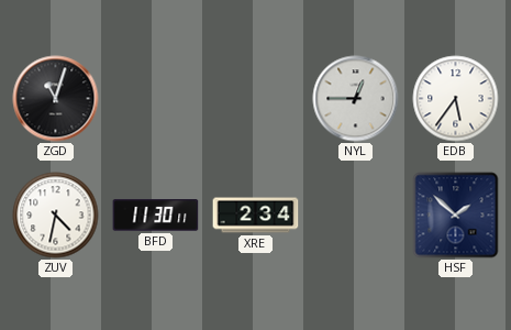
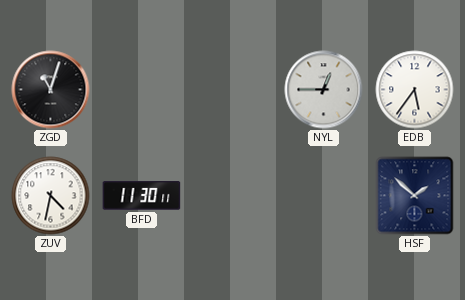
XRE: 2:34 -> none
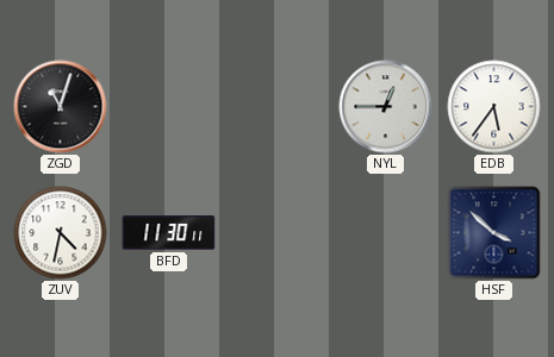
HSF: 1:52 -> 3:52
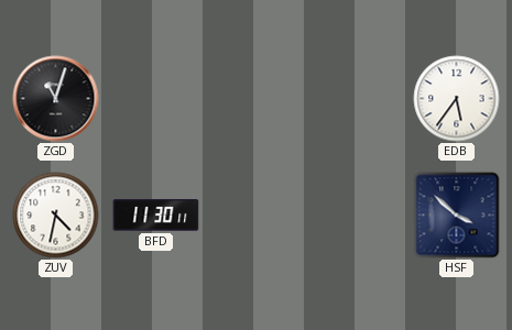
NYL: 12:45 -> none
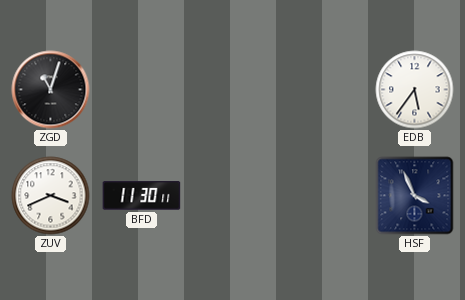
ZUV: 4:32 -> 3:41
HSF: 3:52 -> 3:56
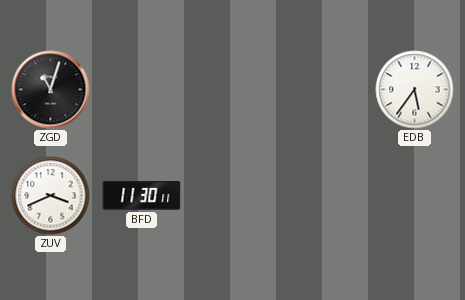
HSF: 3:56 -> none
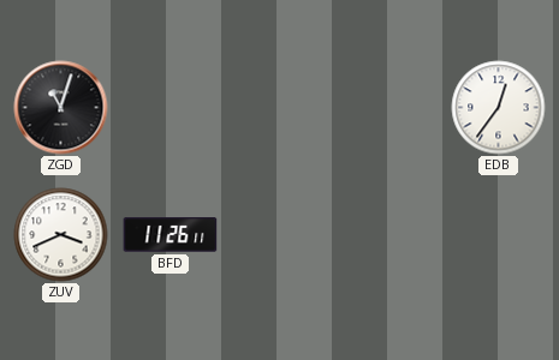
EDB: 5:36 -> 12:36
BFD: 11:30 -> 11:26
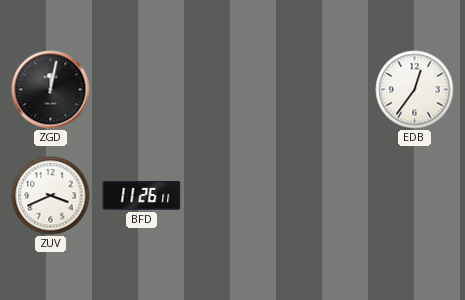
ZGD: 11:03 -> 12:02
